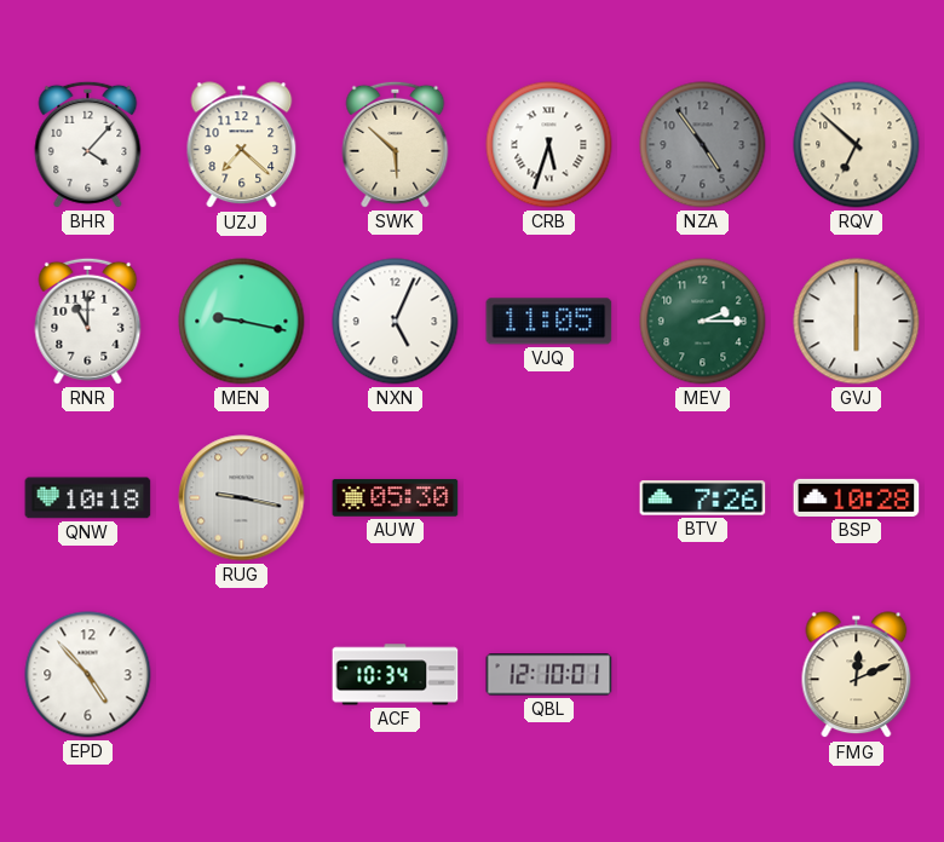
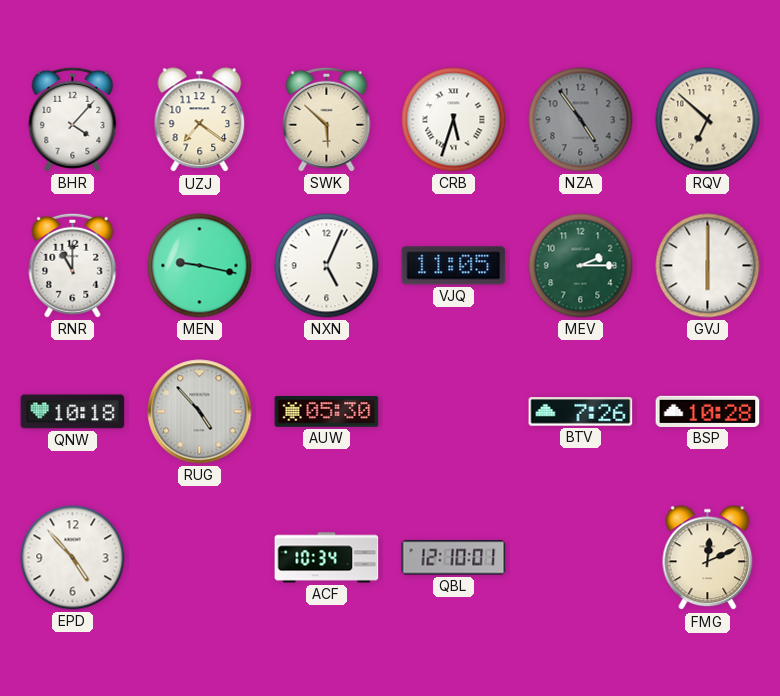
UZJ: 7:22 -> 7:21
RUG: 9:17 -> 4:53
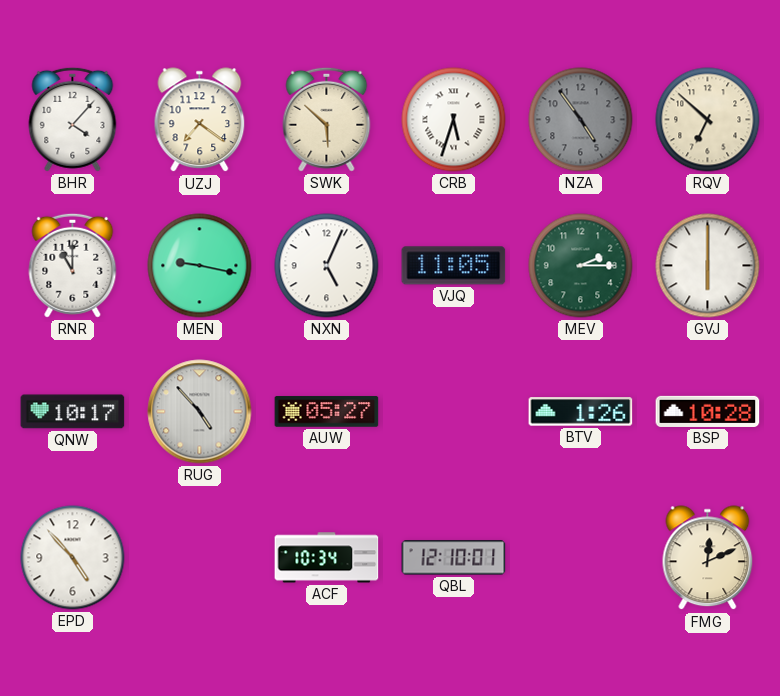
QNW: 10:18 -> 10:17
AUW: 05:30 -> 05:27
BTV: 7:26 -> 1:26
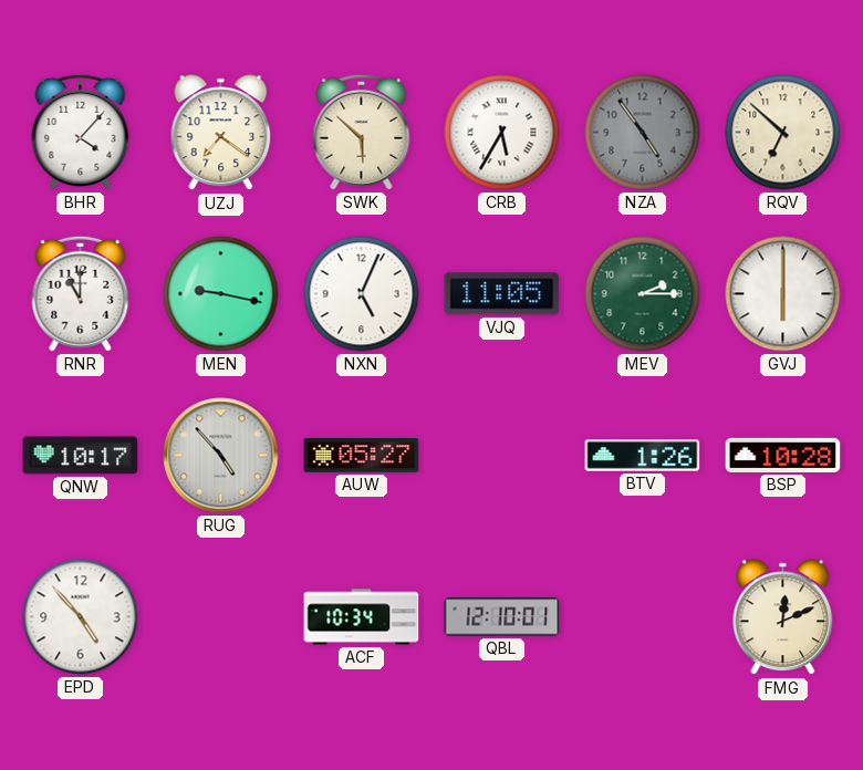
CRB: 5:33 -> 5:35
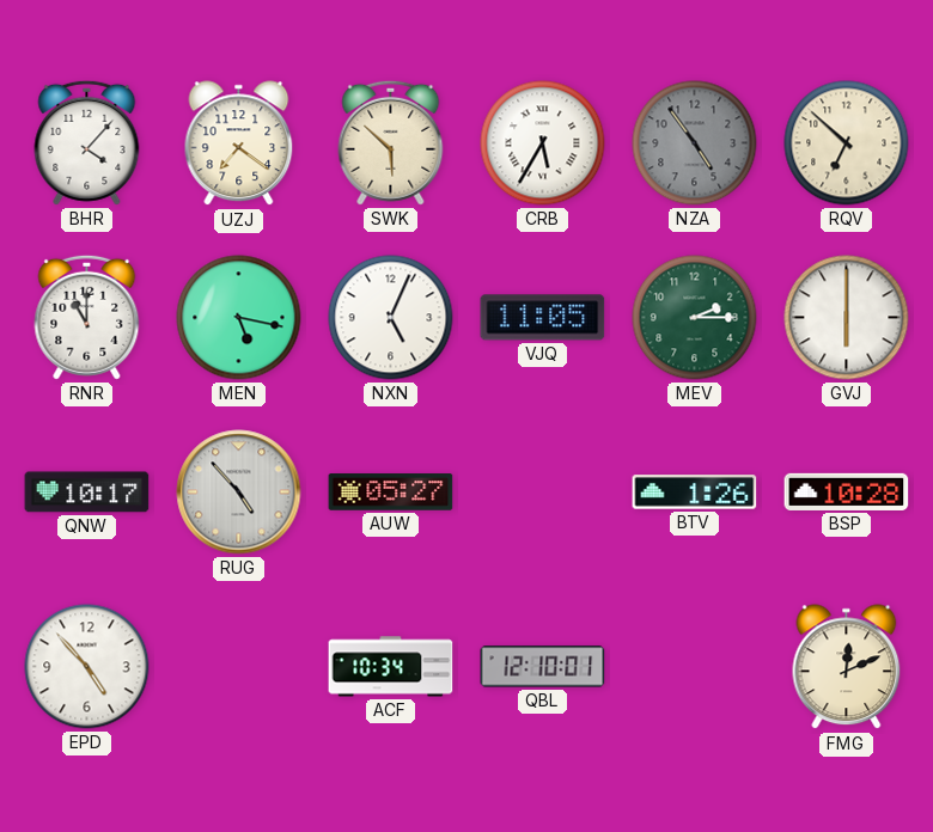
MEN: 9:17 -> 5:17
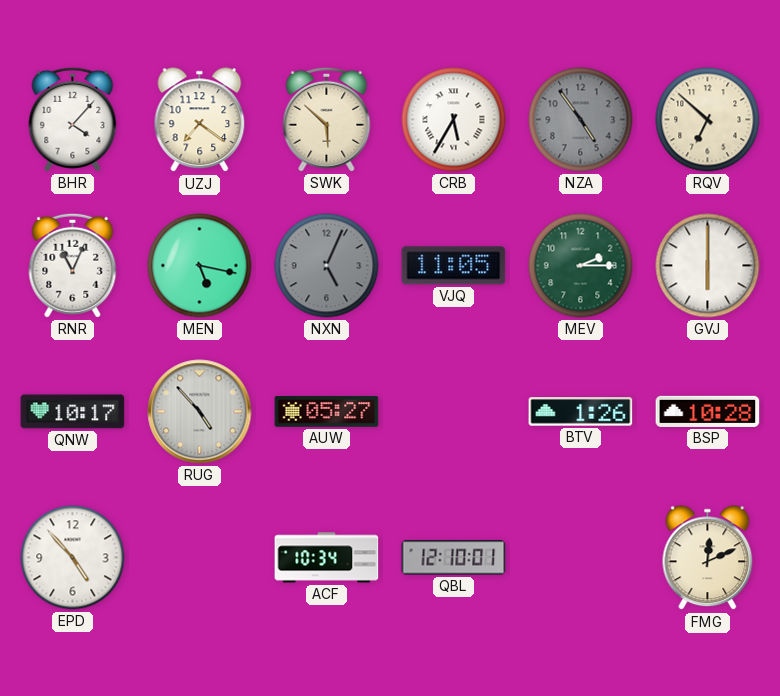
RNR: 11:00 -> 11:04
NXN dial: white -> grey
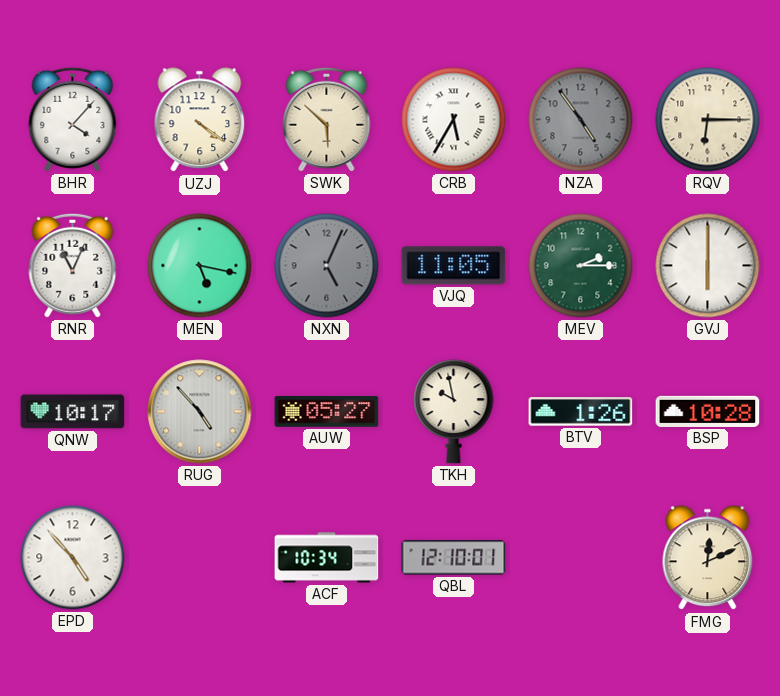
UZJ: 7:21 -> 4:21
RQV: 6:52 -> 6:15
TKH: none -> 9:58
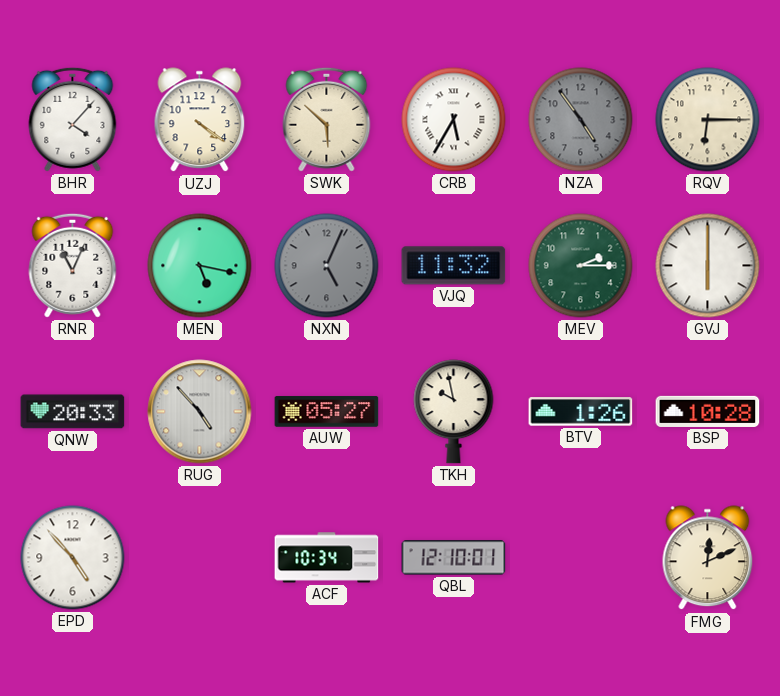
VJQ: 11:05 -> 11:32
QNW: 10:17 -> 20:33
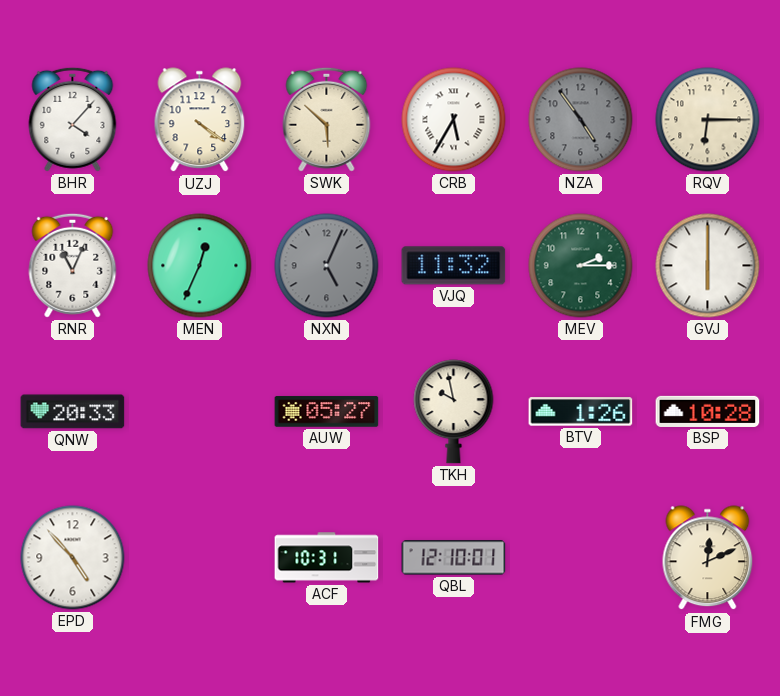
MEN: 5:17 -> 12:34
RUG: 4:53 -> none
ACF: 10:34 -> 10:31
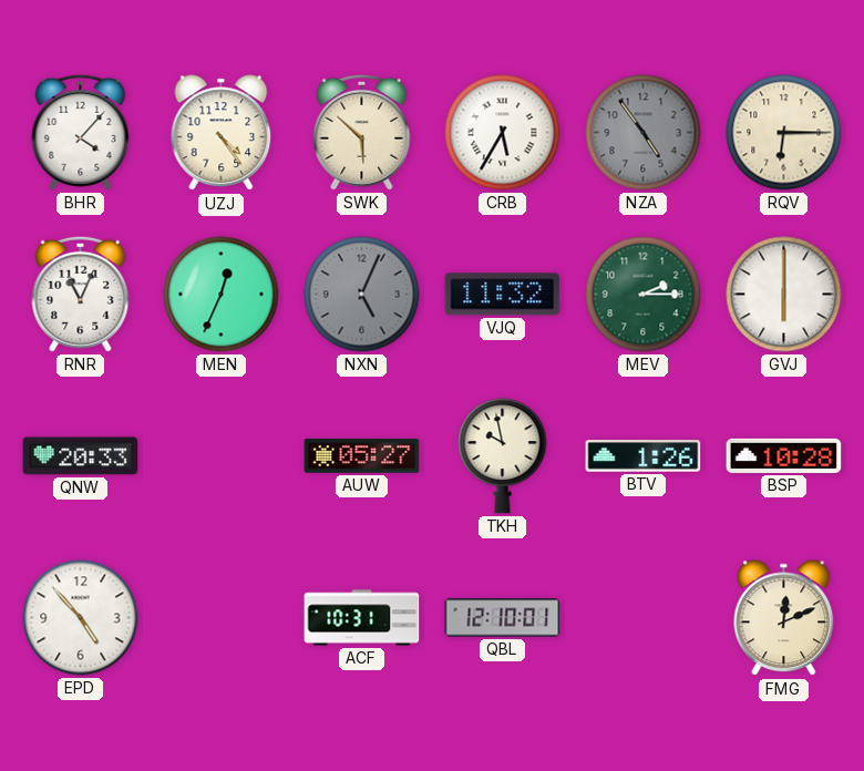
UZJ: 4:21 -> 4:24
